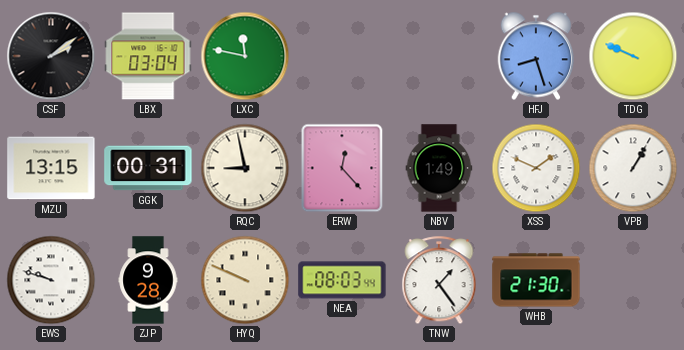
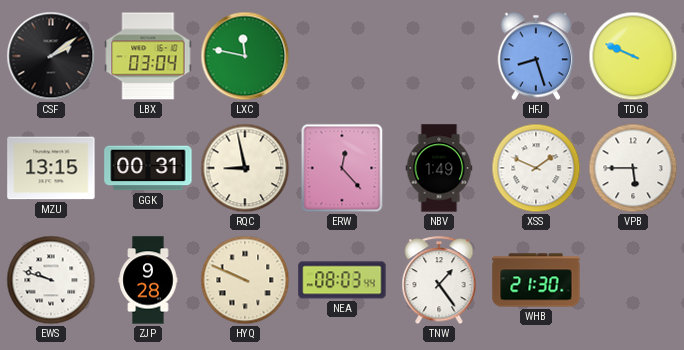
VPB: 1:05 -> 5:45
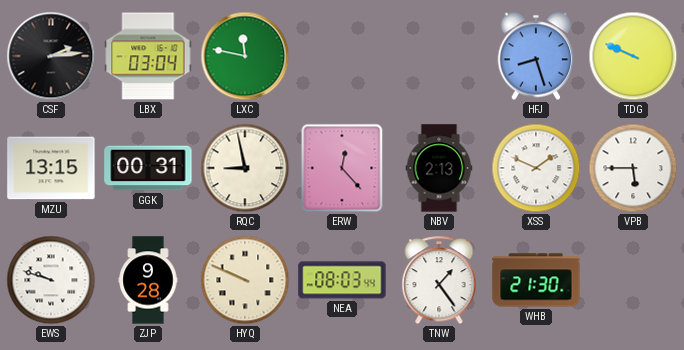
CSF: 2:09 -> 2:14
NBV: 1:49 -> 2:13
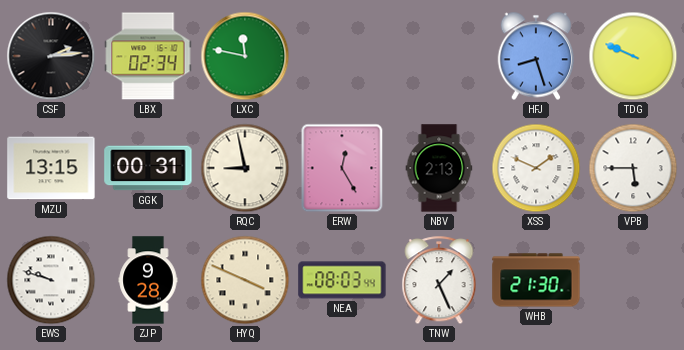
LBX: 03:04 -> 02:34
ERW: 12:23 -> 12:25
HYQ: 9:49 -> 3:49
TNW: 1:24 -> 1:26
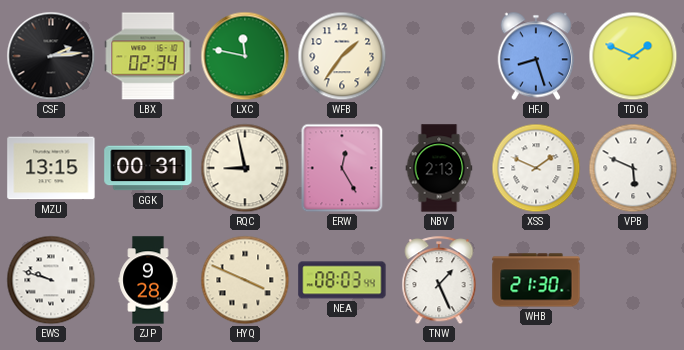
WFB: none -> 1:36
TDG: 9:49 -> 1:49
VPB: 5:45 -> 5:49
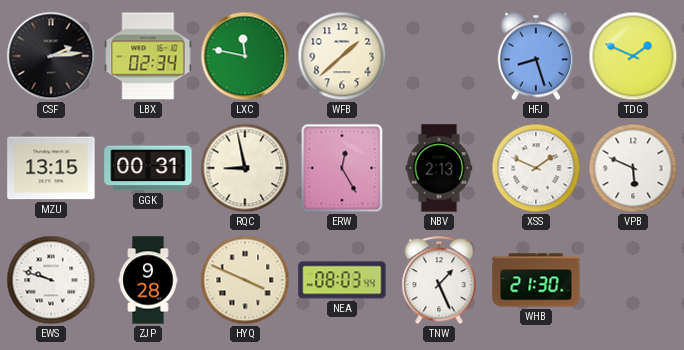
WFB: 1:36 -> 1:38
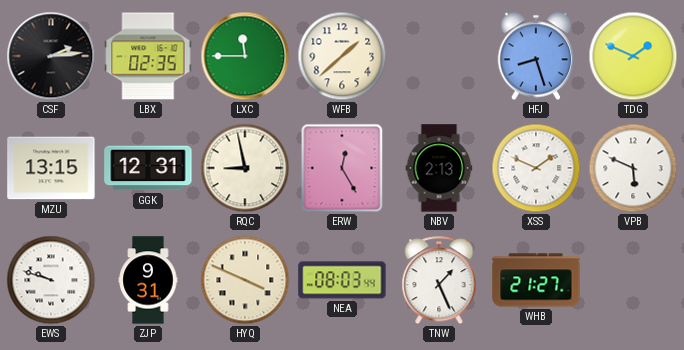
LBX: 02:34 -> 02:35
LXC: 11:47 -> 11:45
GGK: 00:31 -> 12:31
ZJP: 9:28 -> 9:31
WHB: 21:30 -> 21:27
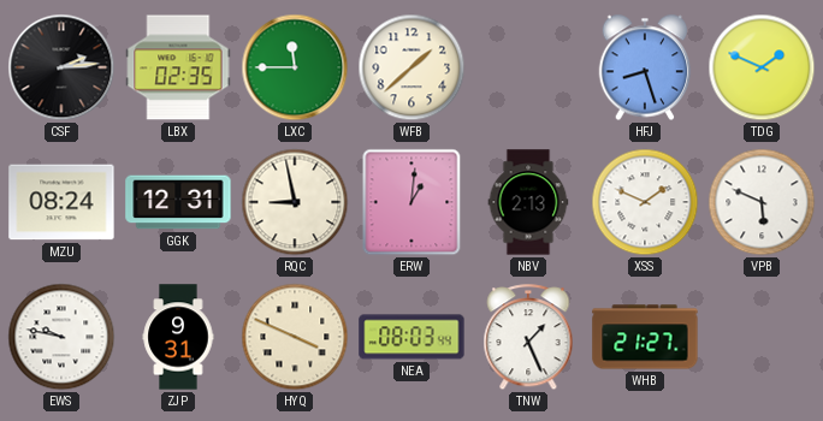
MZU: 13:15 -> 08:24
ERW: 12:25 -> 1:01
EWS: 9:48 -> 9:47
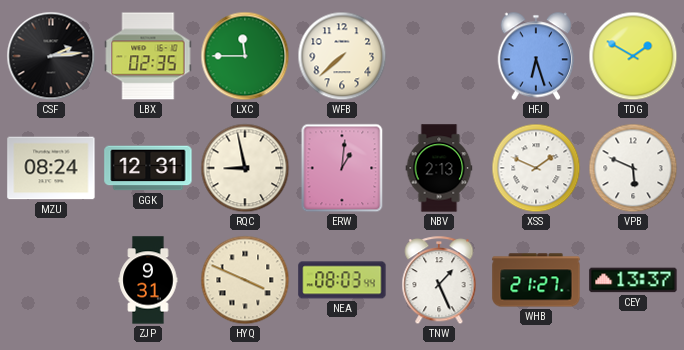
WFB: 1:38 -> 7:38
HFJ: 8:27 -> 6:27
TDG: 1:49 -> 1:50
EWS: 9:47 -> none
CEY: none -> 13:37
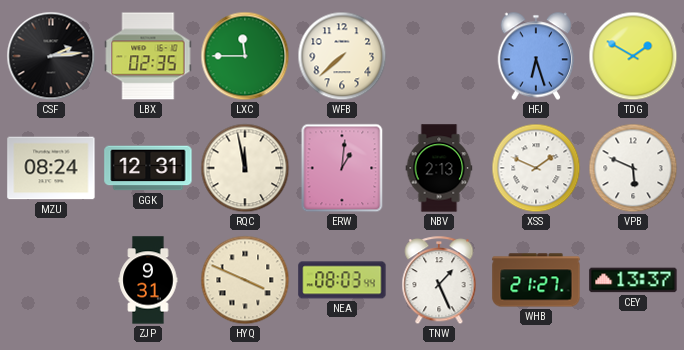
RQC: 8:58 -> 11:58
